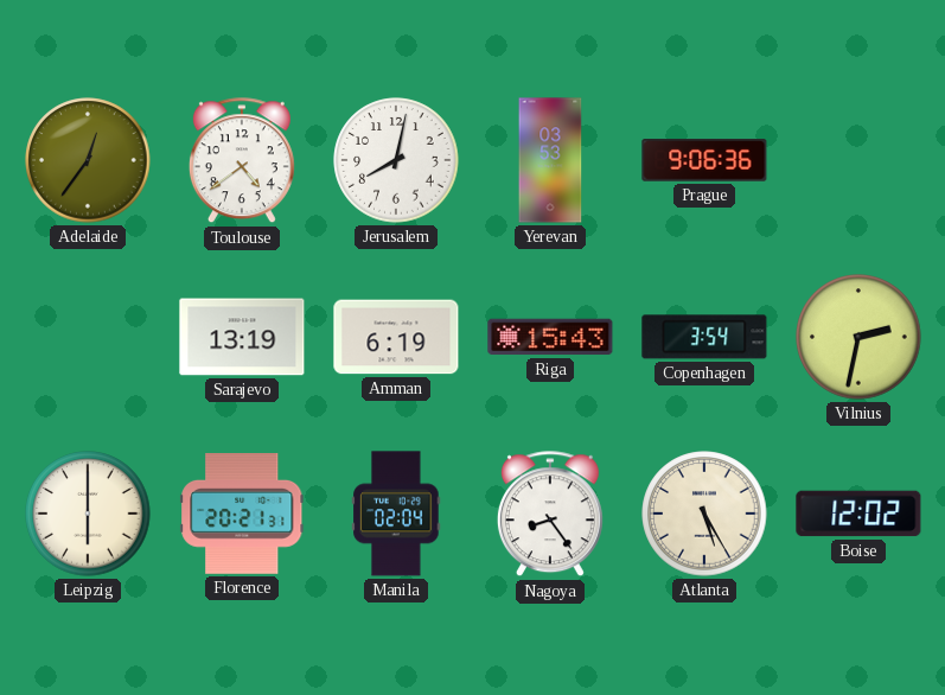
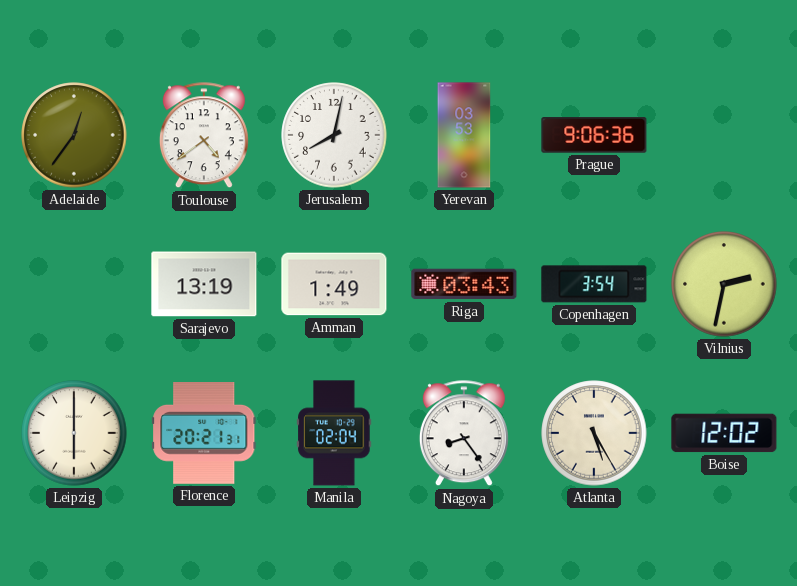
Amman: 6:19 -> 1:49
Riga: 15:43 -> 03:43
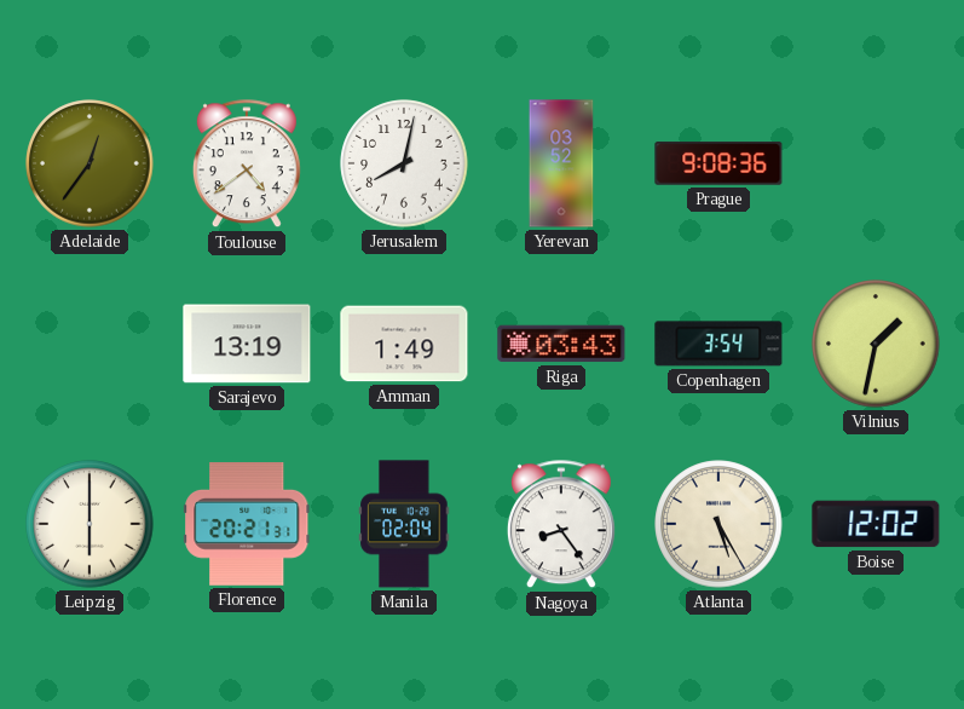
Yerevan: 03:53 -> 03:52
Prague: 9:06 -> 9:08
Vilnius: 2:32 -> 1:32
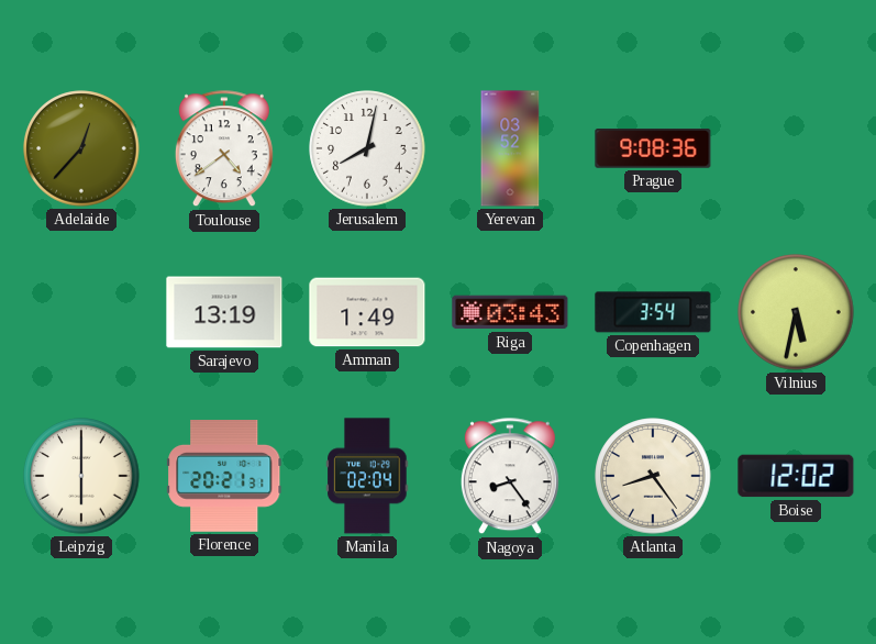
Adelaide: 12:36 -> 12:37
Vilnius: 1:32 -> 5:32
Atlanta: 5:25 -> 8:24
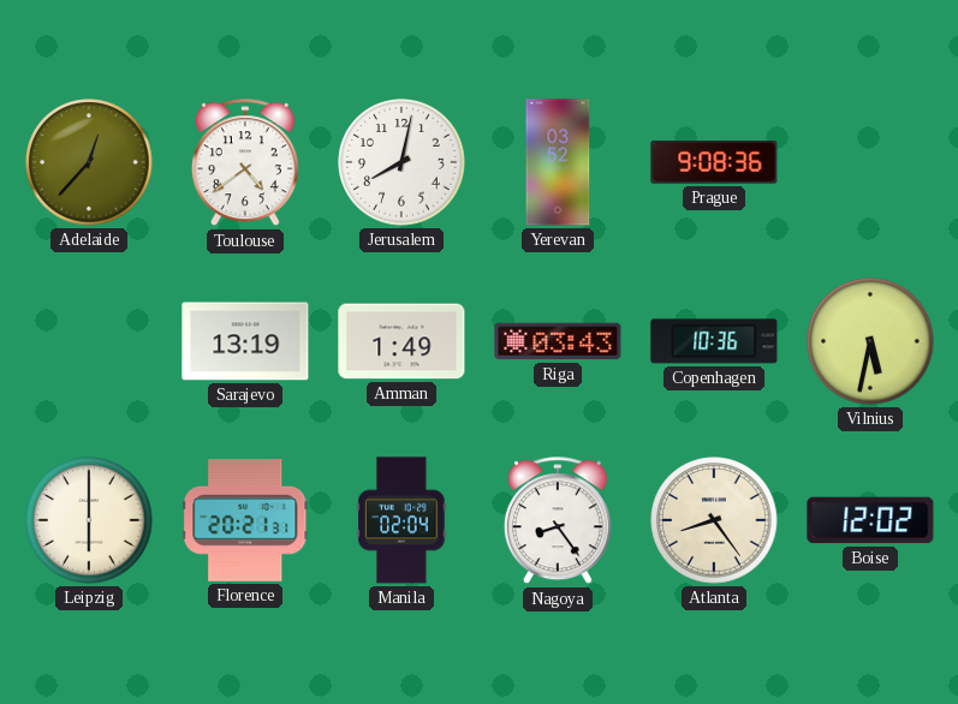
Copenhagen: 3:54 -> 10:36
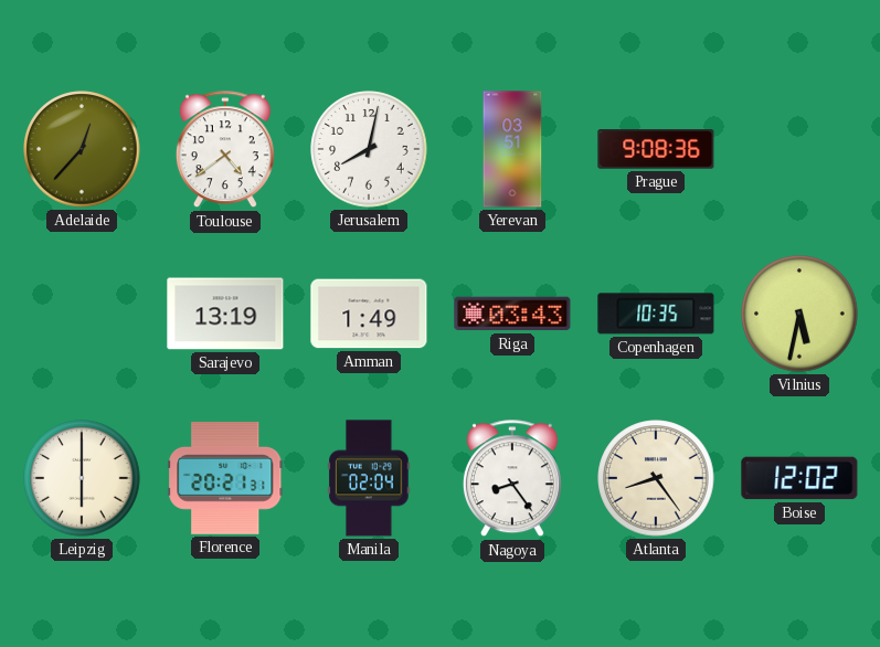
Yerevan: 03:52 -> 03:51
Copenhagen: 10:36 -> 10:35
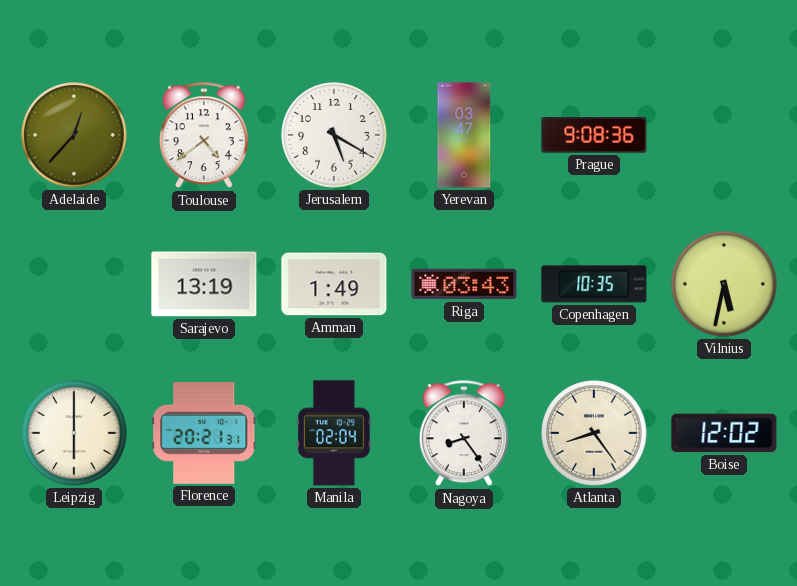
Jerusalem: 8:02 -> 5:20
Yerevan: 03:51 -> 03:47
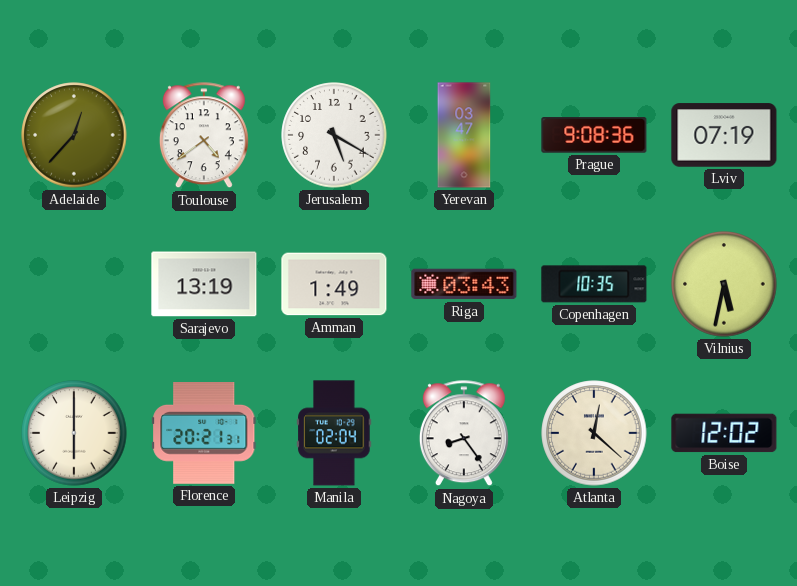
Lviv: none -> 07:19
Atlanta: 8:24 -> 12:22
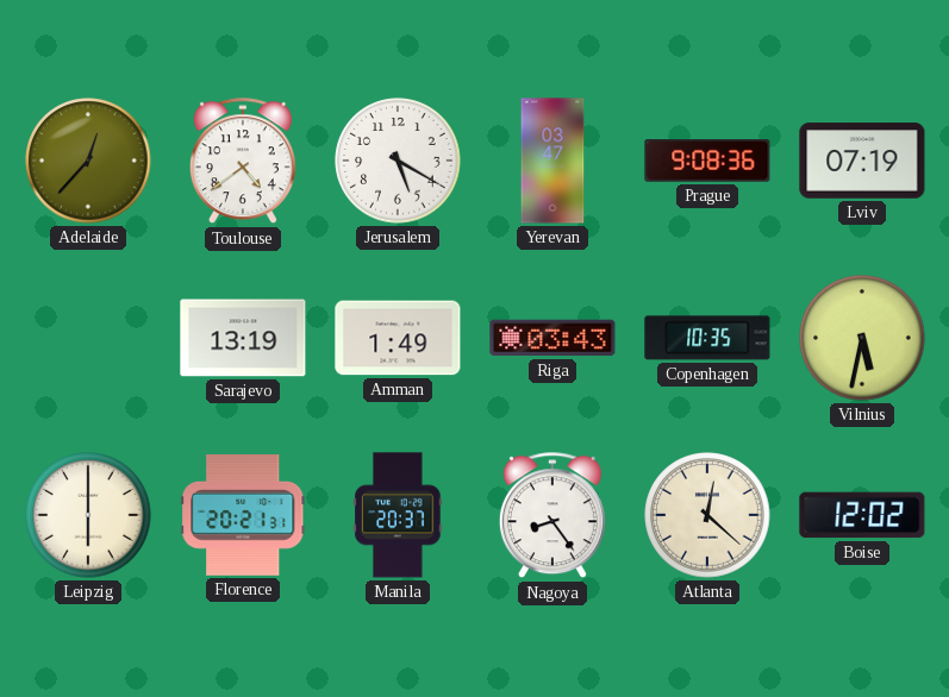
Manila: 02:04 -> 20:37
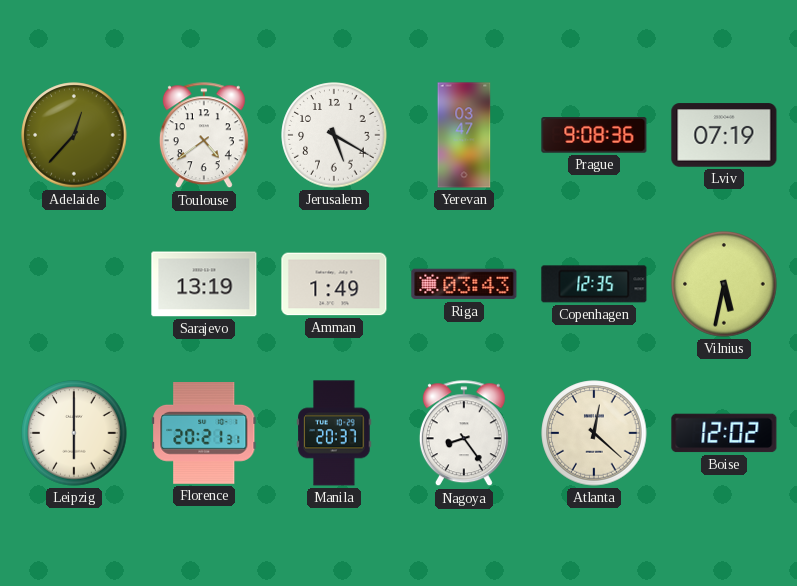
Copenhagen: 10:35 -> 12:35
